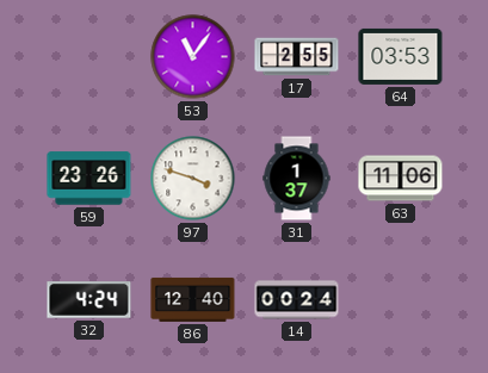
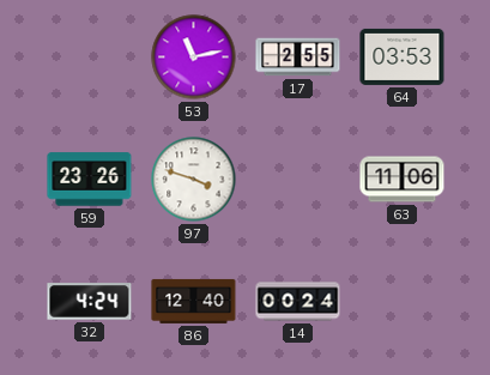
53: 11:06 -> 11:13
31: 1:37 -> none
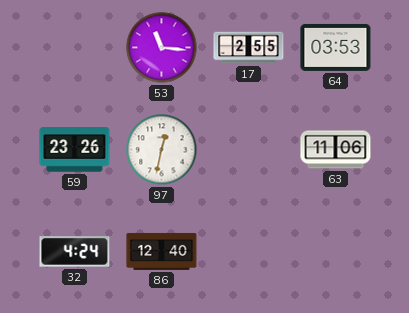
53: 11:13 -> 11:16
97: 3:48 -> 12:32
14: 00:24 -> none
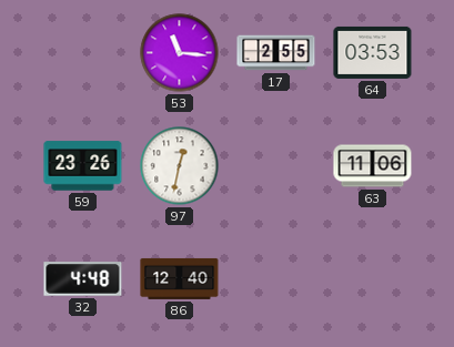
32: 4:24 -> 4:48
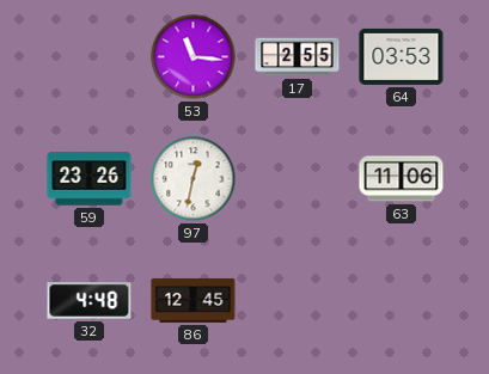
86: 12:40 -> 12:45
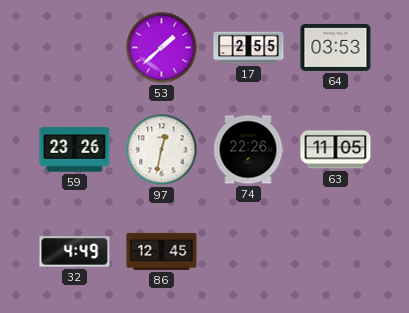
53: 11:16 -> 1:38
74: none -> 22:26
63: 11:06 -> 11:05
32: 4:48 -> 4:49
